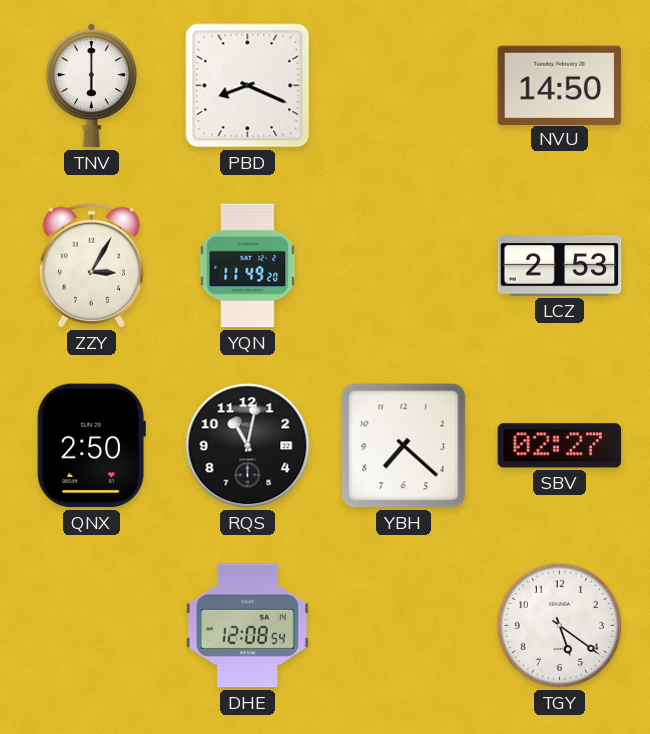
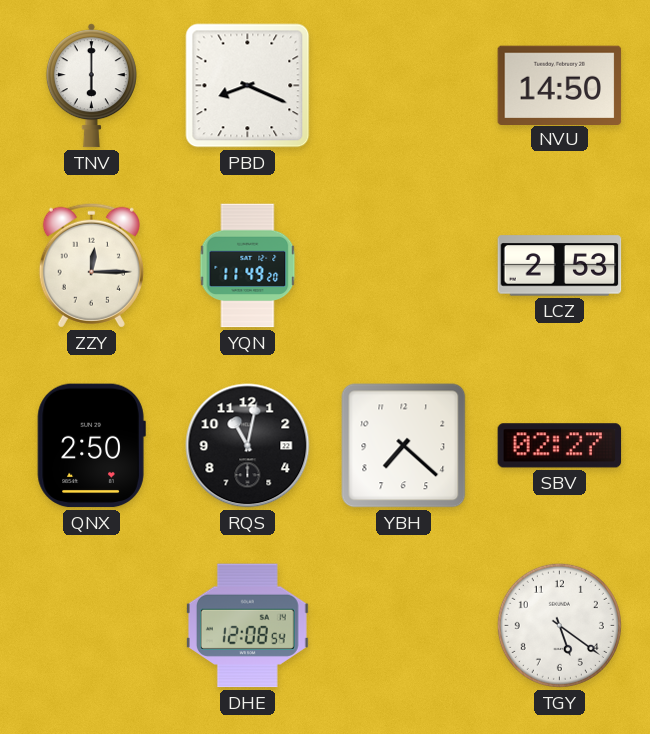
ZZY: 3:05 -> 12:15
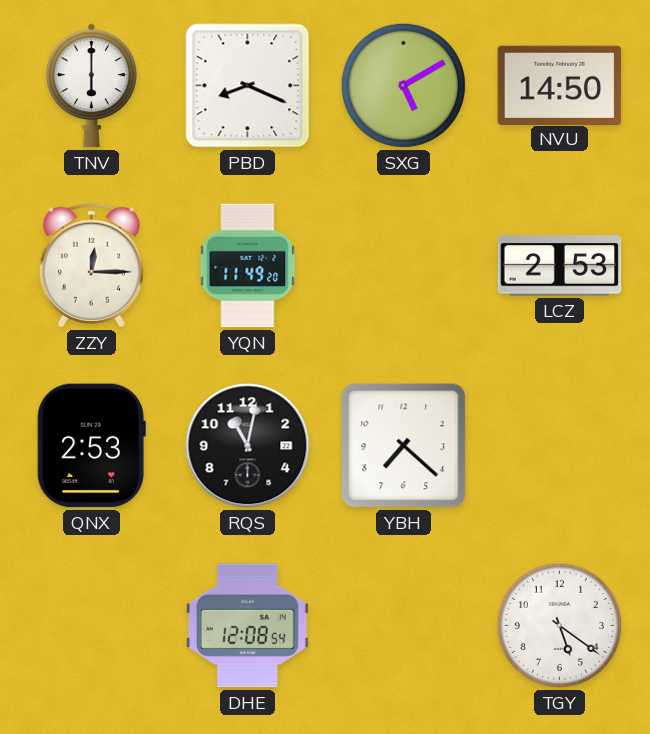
SXG: none -> 5:10
QNX: 2:50 -> 2:53
SBV: 02:27 -> none
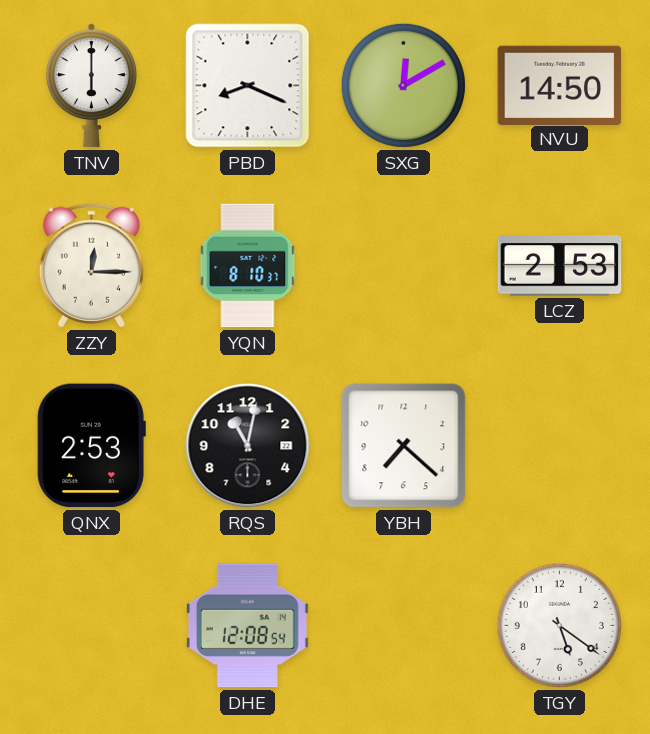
SXG: 5:10 -> 12:10
YQN: 11:49 -> 8:10
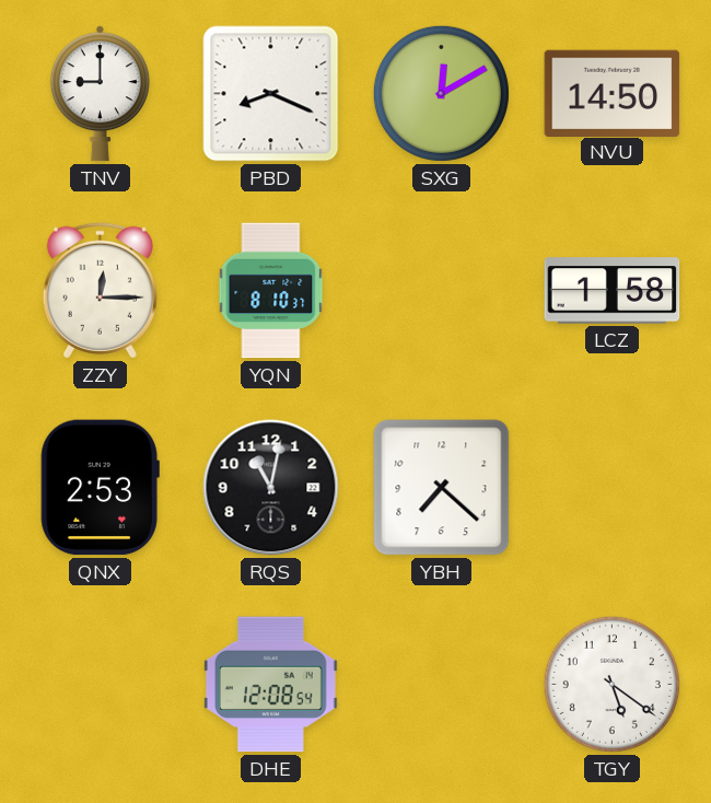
TNV: 6:00 -> 9:00
LCZ: 2:53 -> 1:58
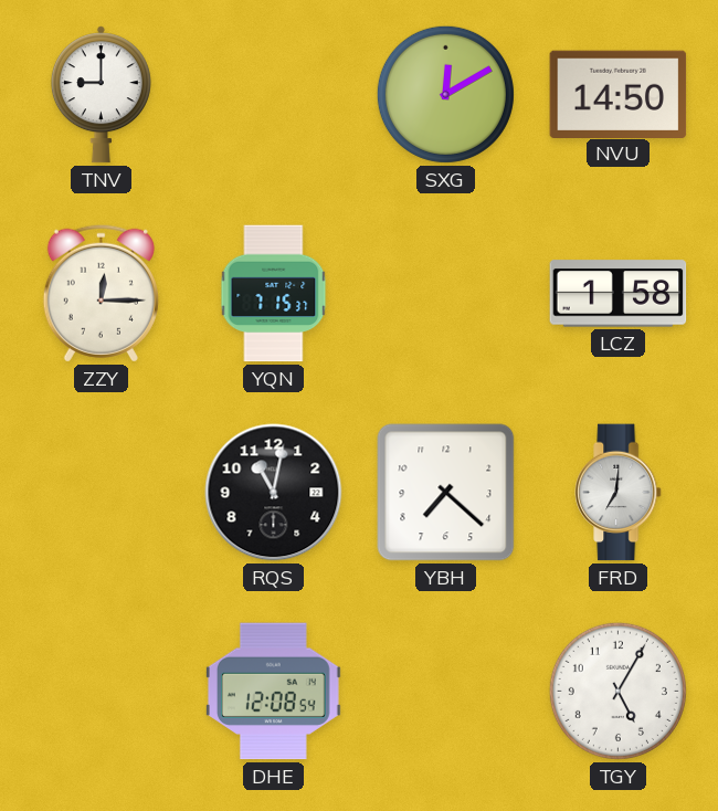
PBD: 8:19 -> none
YQN: 8:10 -> 7:15
QNX: 2:53 -> none
FRD: none -> 7:01
TGY: 5:21 -> 5:05
